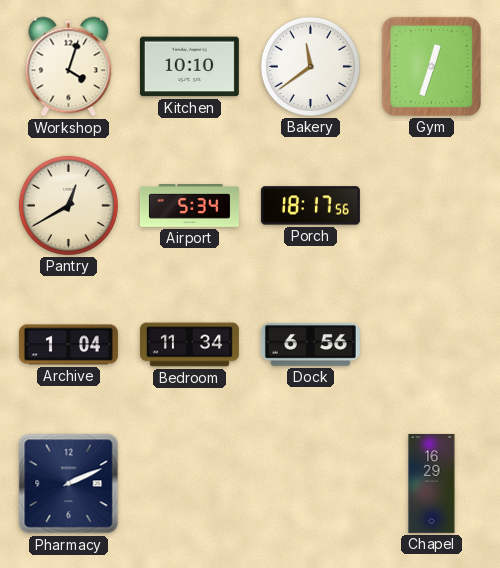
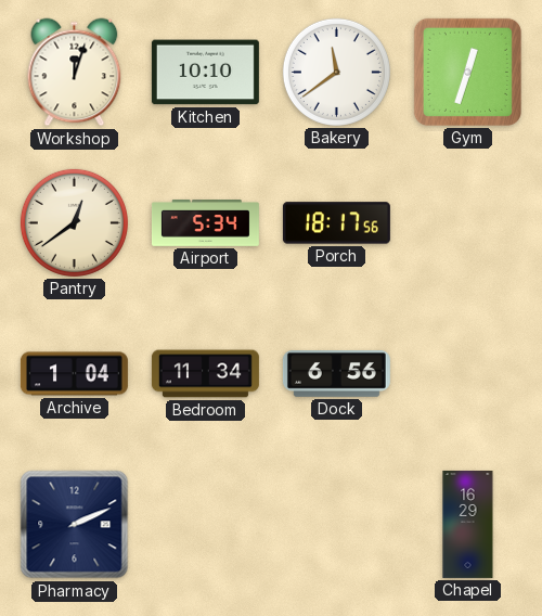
Workshop: 4:03 -> 12:03
Pantry: 12:40 -> 12:39
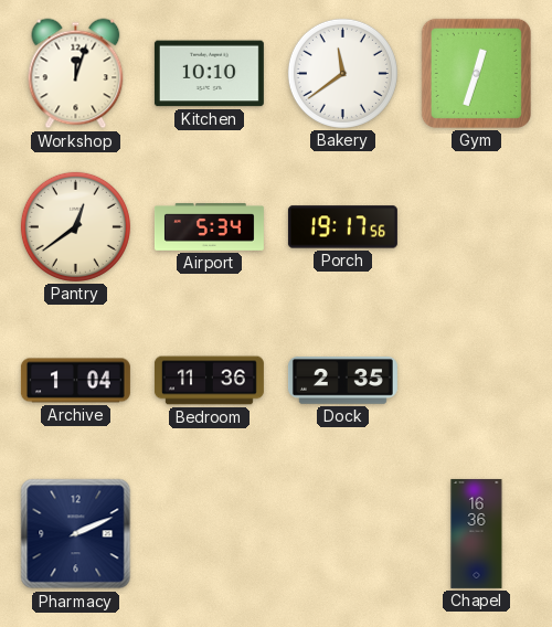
Porch: 18:17 -> 19:17
Bedroom: 11:34 -> 11:36
Dock: 6:56 -> 2:35
Chapel: 16:29 -> 16:36
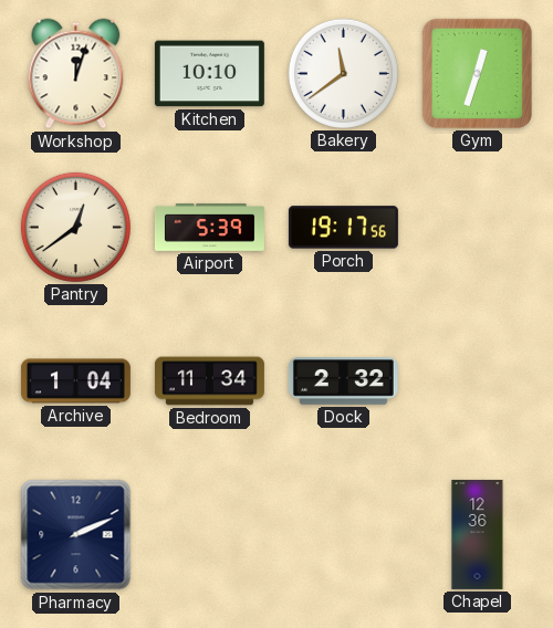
Airport: 5:34 -> 5:39
Bedroom: 11:36 -> 11:34
Dock: 2:35 -> 2:32
Chapel: 16:36 -> 12:36
